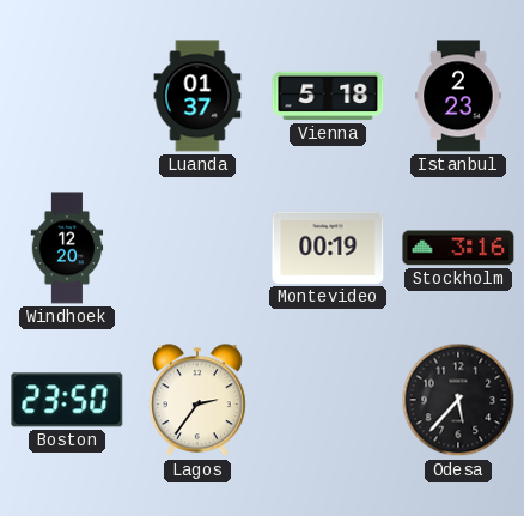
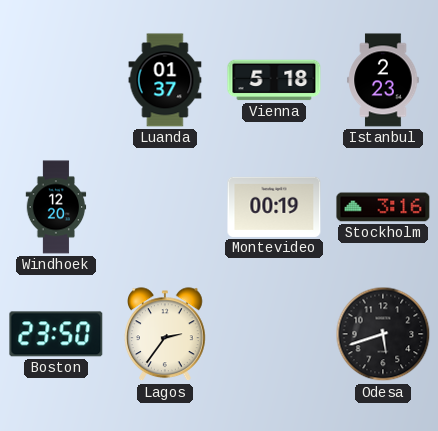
Odesa: 5:37 -> 5:42
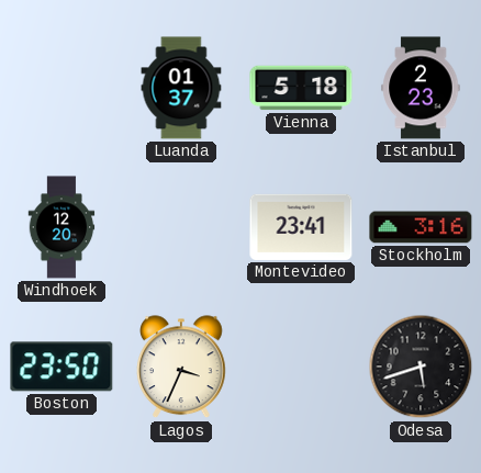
Montevideo: 00:19 -> 23:41
Lagos: 2:36 -> 3:34
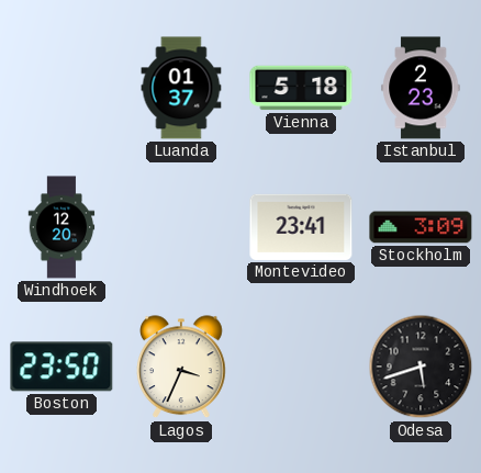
Stockholm: 3:16 -> 3:09
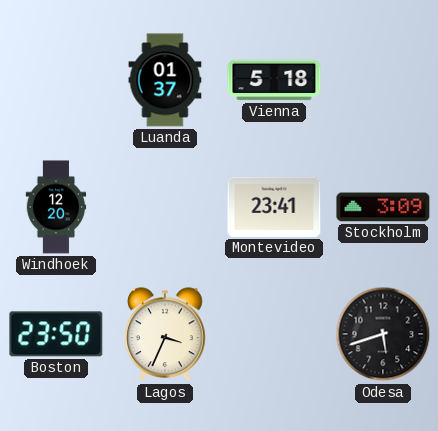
Istanbul: 2:23 -> none
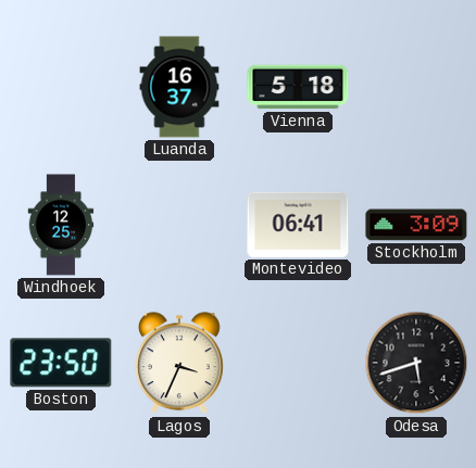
Luanda: 01:37 -> 16:37
Windhoek: 12:20 -> 12:25
Montevideo: 23:41 -> 06:41
